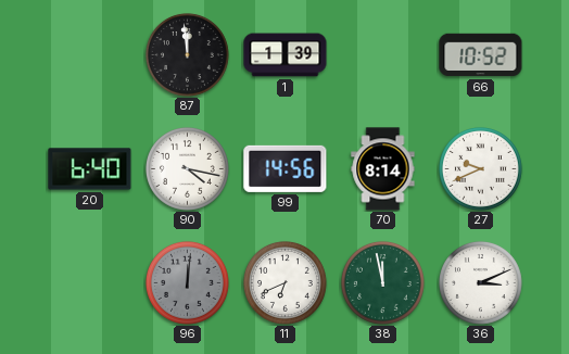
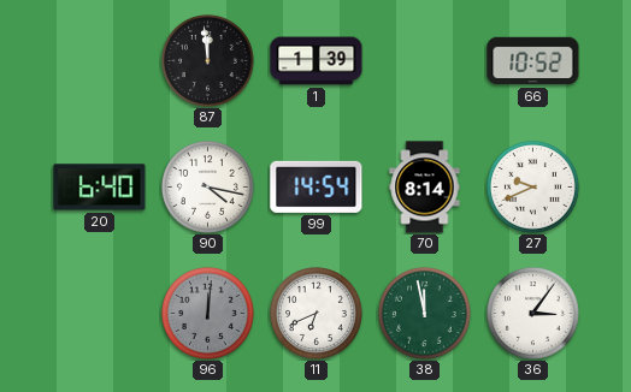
99: 14:56 -> 14:54
36: 3:11 -> 3:06
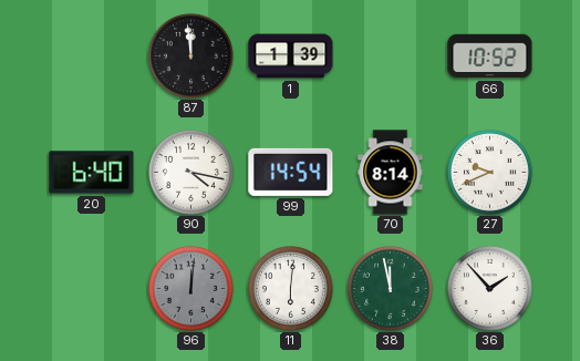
11: 6:41 -> 6:01
36: 3:06 -> 1:53
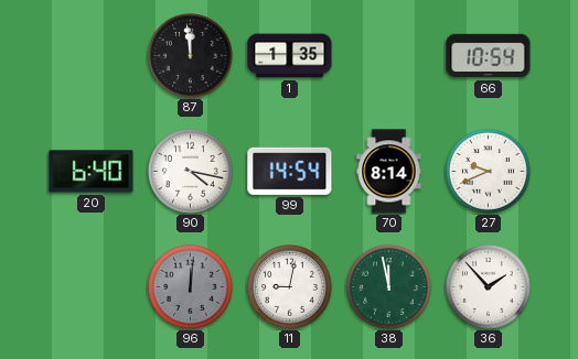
1: 1:39 -> 1:35
66: 10:52 -> 10:54
11: 6:01 -> 9:02
